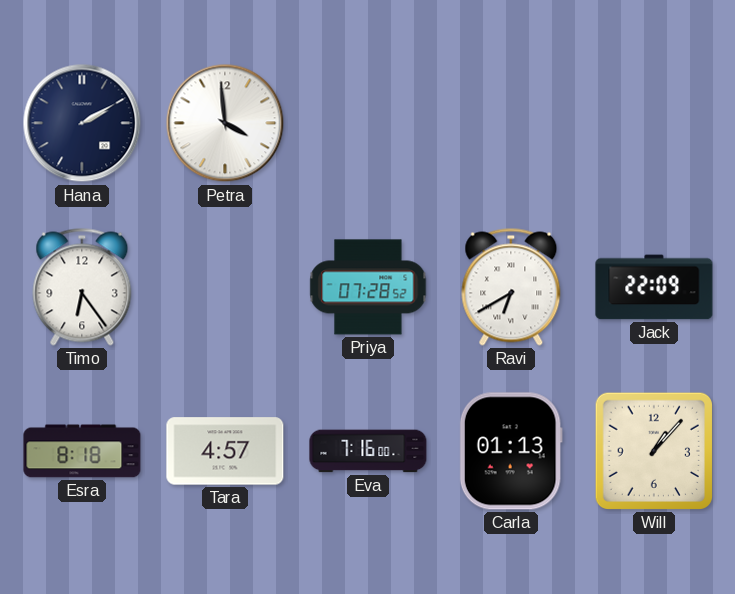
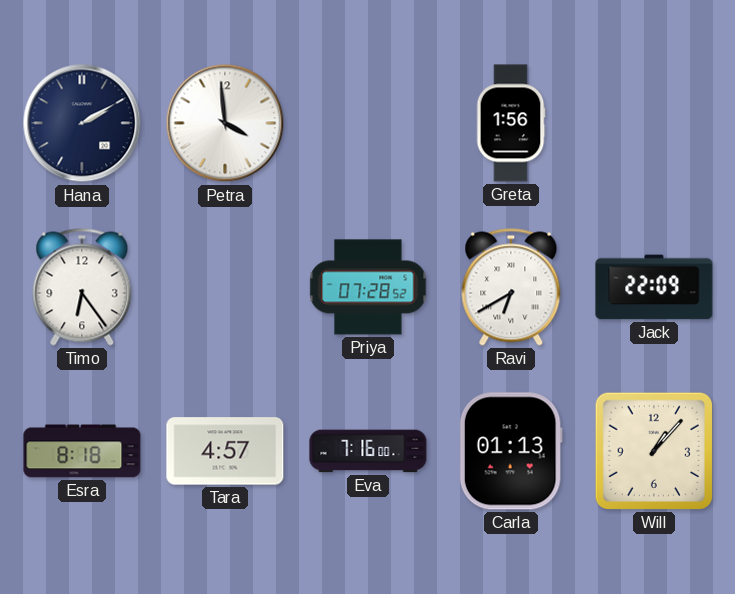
Greta: none -> 1:56
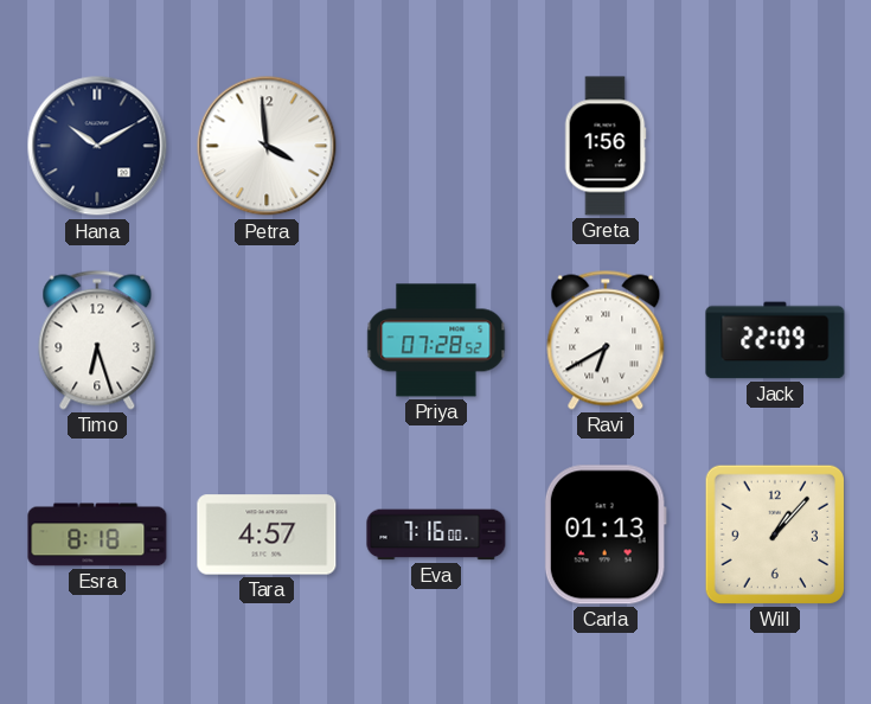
Hana: 2:10 -> 10:10
Timo: 6:24 -> 6:27
